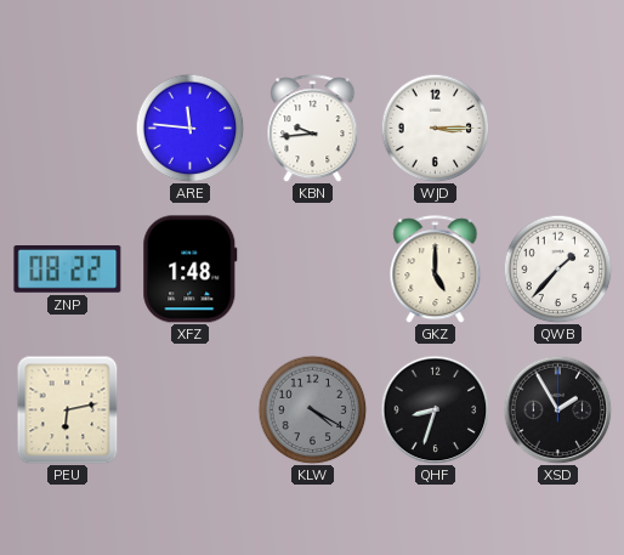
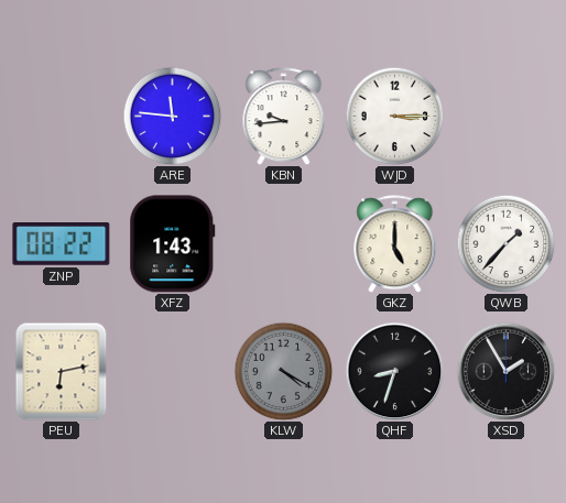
XFZ: 1:48 -> 1:43
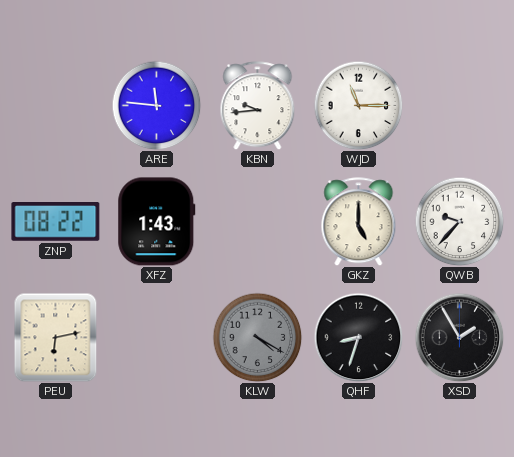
WJD: 3:15 -> 11:15
QWB: 1:37 -> 9:37
